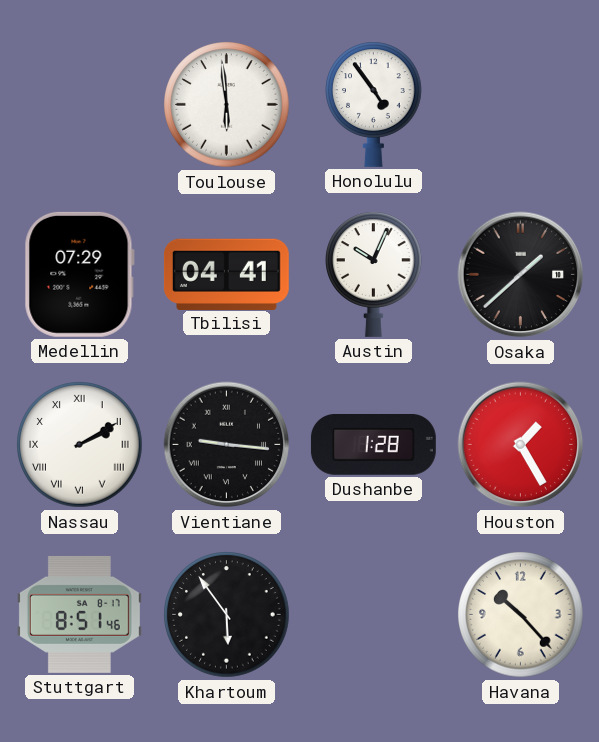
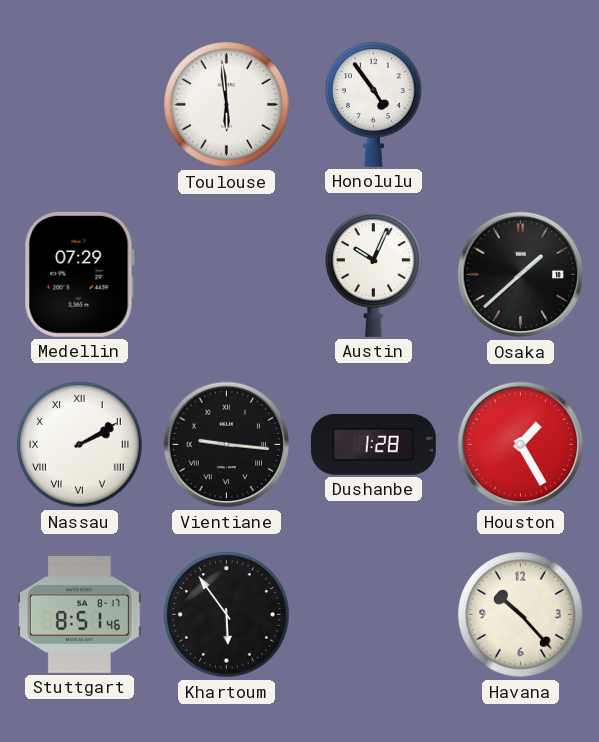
Tbilisi: 04:41 -> none
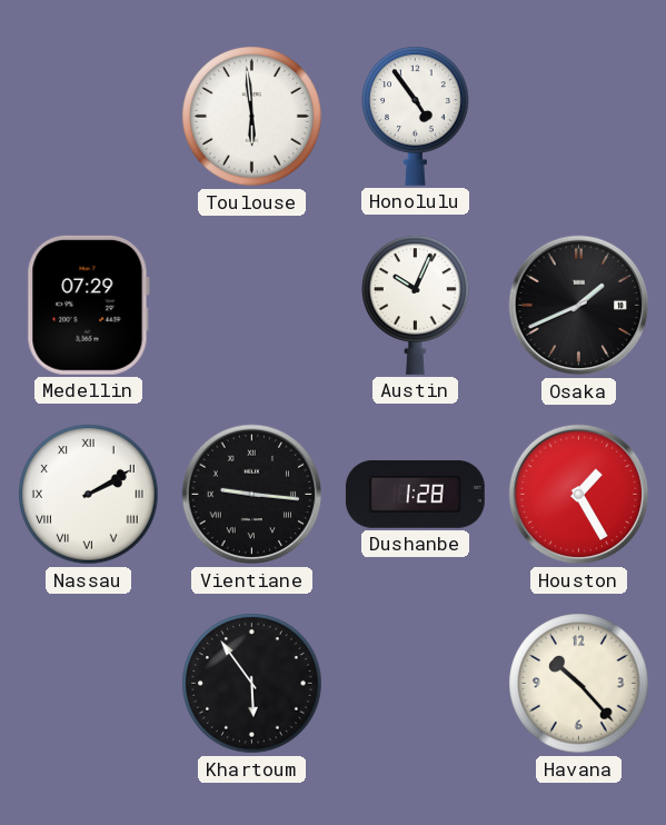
Osaka: 1:38 -> 1:41
Stuttgart: 8:51 -> none
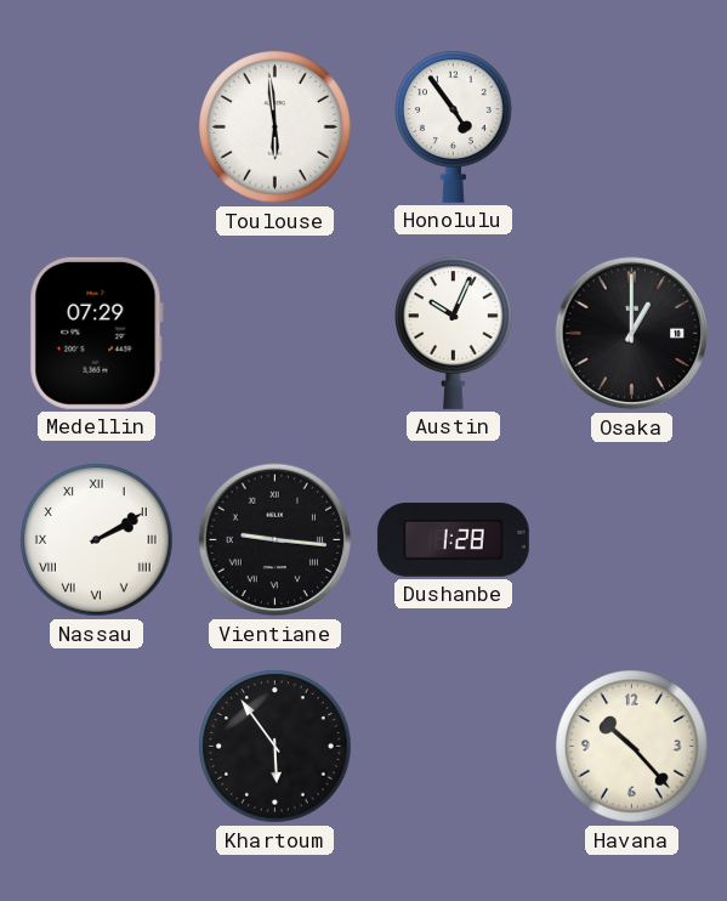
Osaka: 1:41 -> 1:00
Houston: 1:25 -> none
